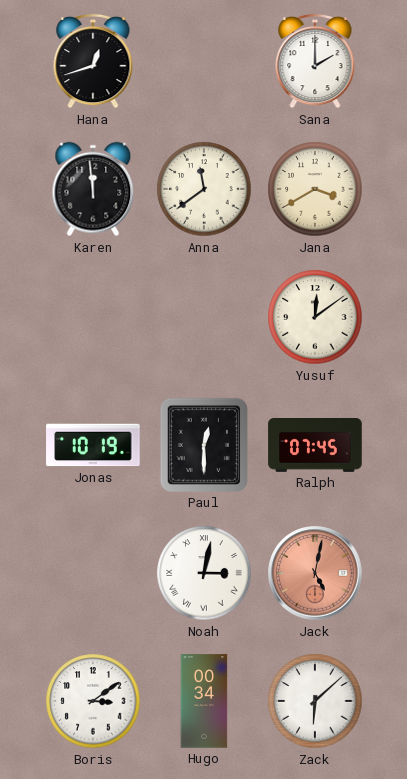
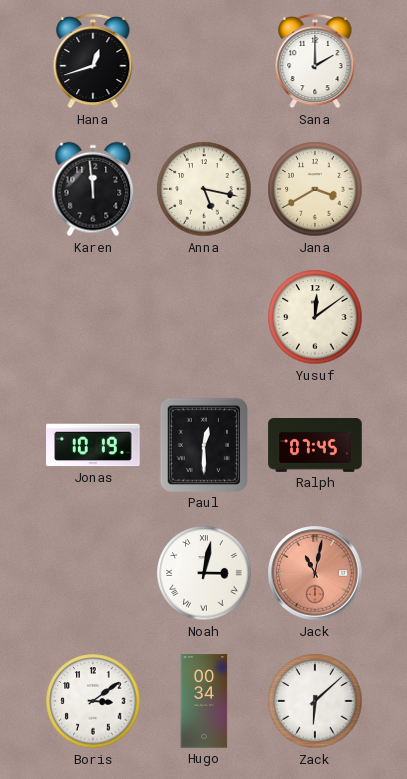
Anna: 11:39 -> 5:17
Jack: 5:02 -> 11:02
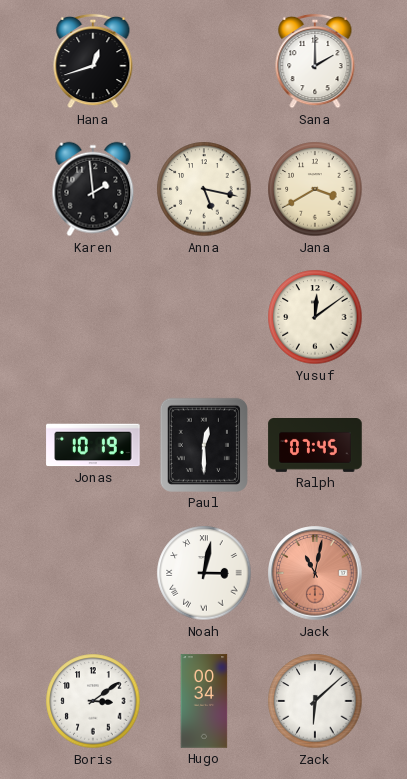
Karen: 11:59 -> 1:59
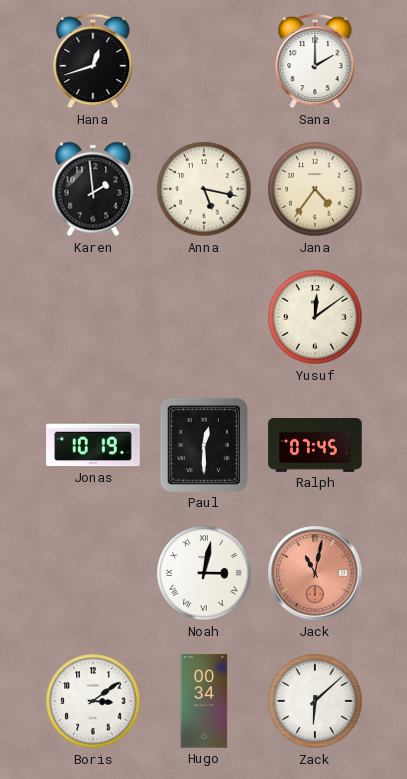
Jana: 3:40 -> 4:36
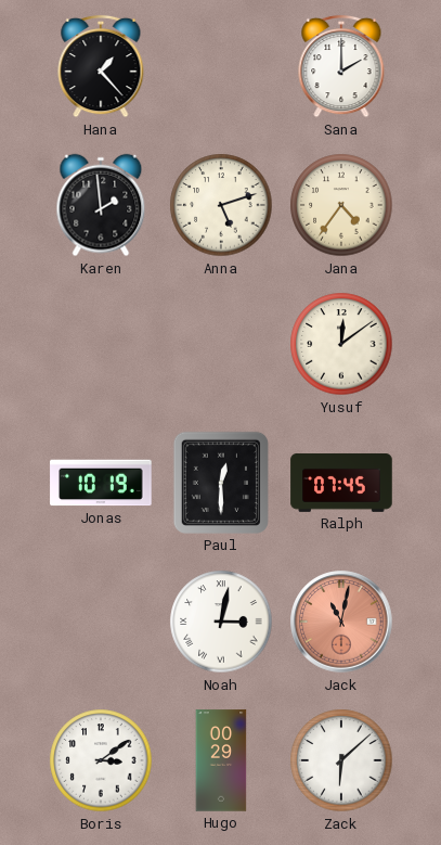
Hana: 12:42 -> 1:23
Anna: 5:17 -> 5:12
Hugo: 00:34 -> 00:29
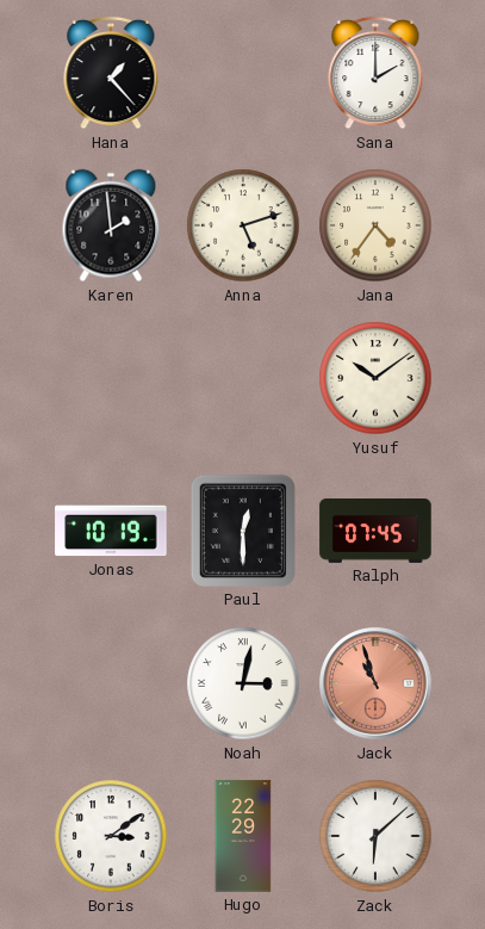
Yusuf: 12:09 -> 10:09
Jack: 11:02 -> 10:57
Hugo: 00:29 -> 22:29
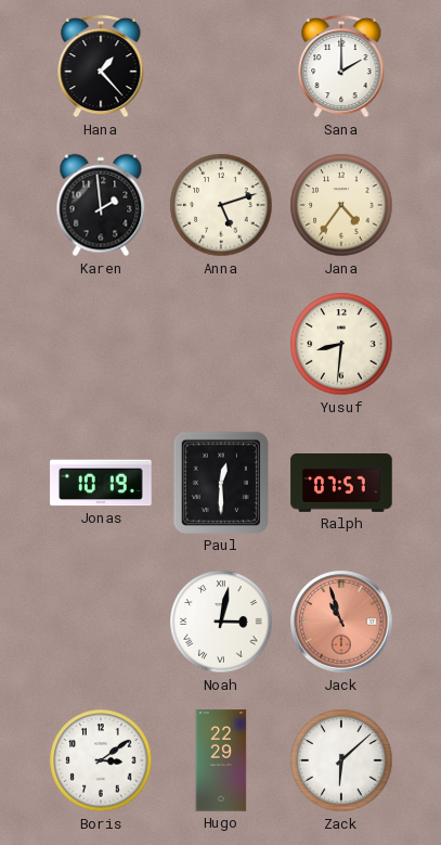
Yusuf: 10:09 -> 8:31
Ralph: 07:45 -> 07:57
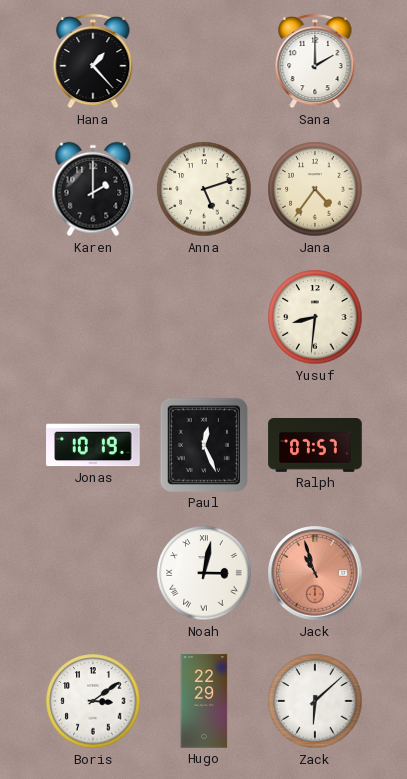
Karen: 1:59 -> 2:00
Paul: 12:30 -> 12:26
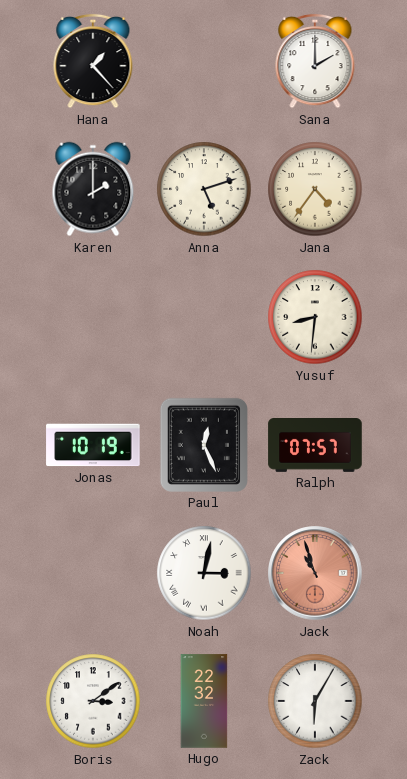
Hugo: 22:29 -> 22:32
Zack: 6:08 -> 6:05
